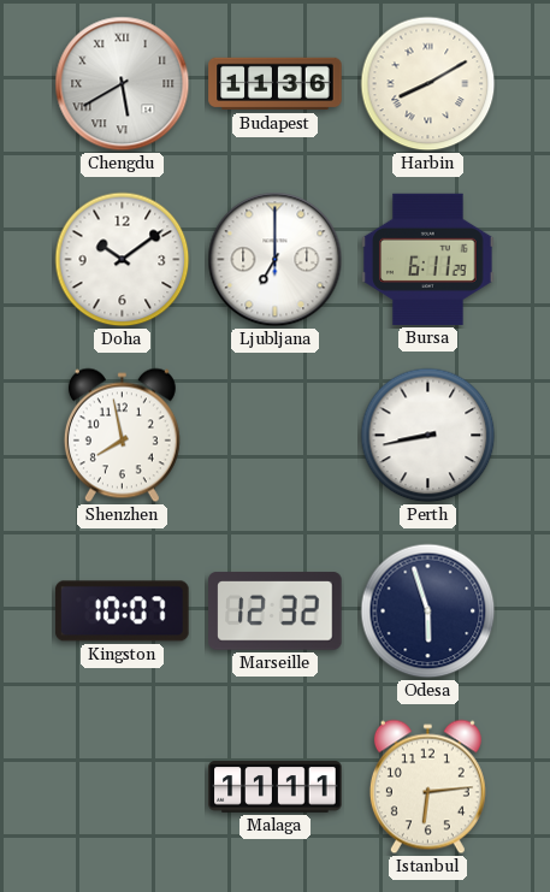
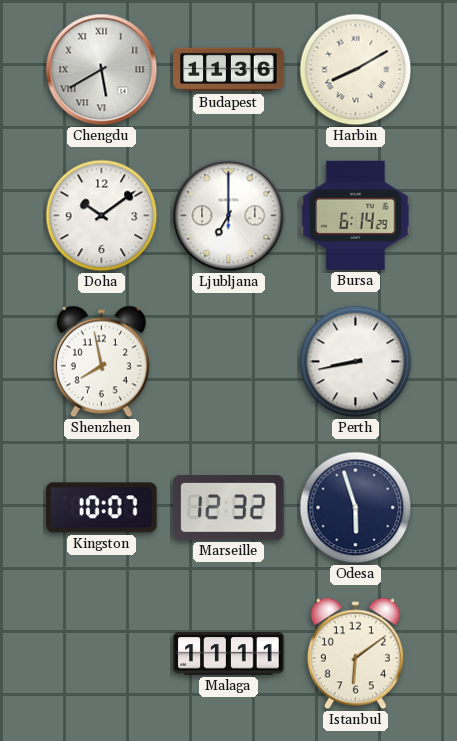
Bursa: 6:11 -> 6:14
Istanbul: 6:14 -> 6:09
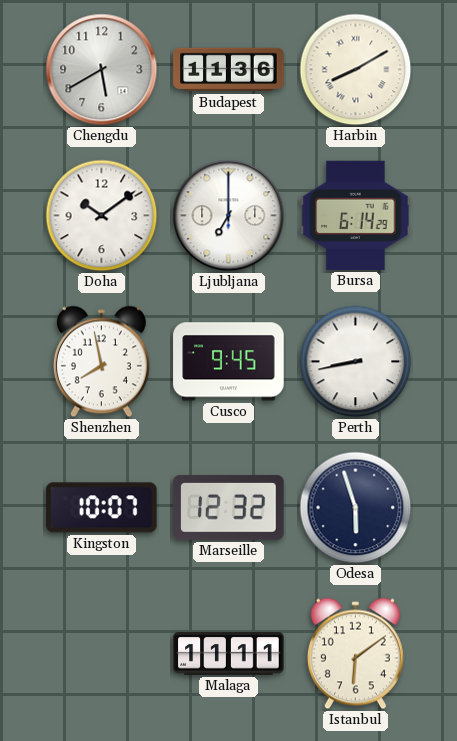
Chengdu numerals: Roman -> Arabic
Cusco: none -> 9:45
